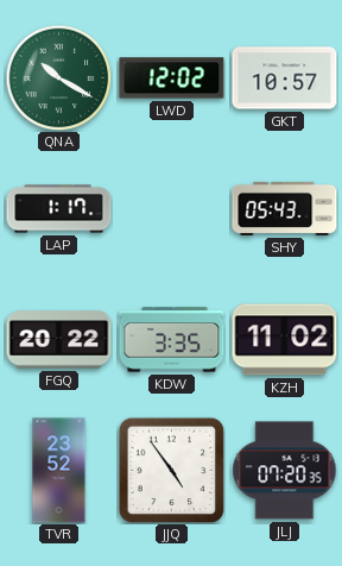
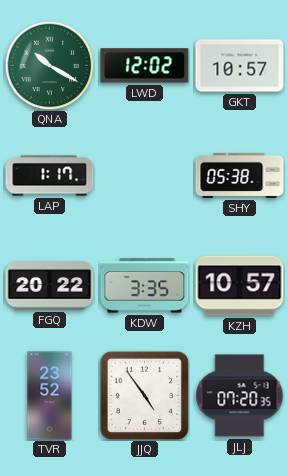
SHY: 05:43 -> 05:38
KZH: 11:02 -> 10:57
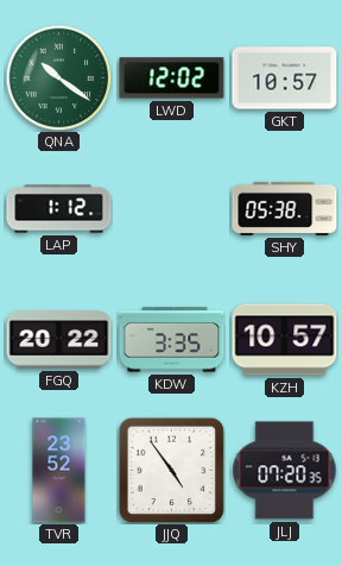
QNA: 10:20 -> 10:21
LAP: 1:17 -> 1:12
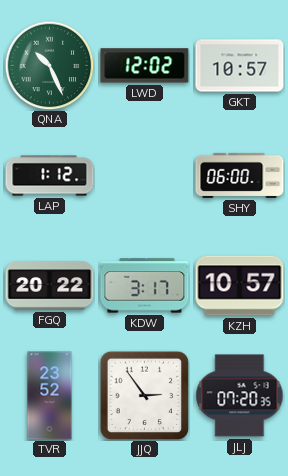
QNA: 10:21 -> 10:26
SHY: 05:38 -> 06:00
KDW: 3:35 -> 3:17
JJQ: 4:54 -> 2:54
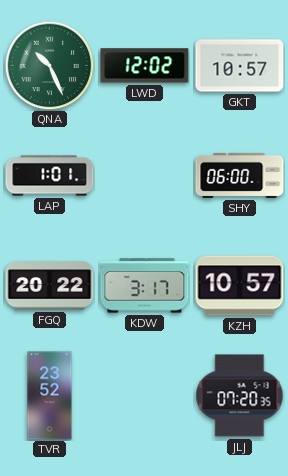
LAP: 1:12 -> 1:01
JJQ: 2:54 -> none
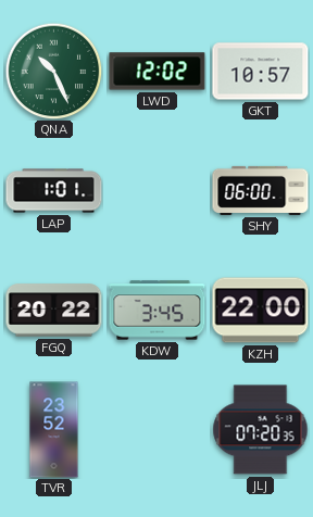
KDW: 3:17 -> 3:45
KZH: 10:57 -> 22:00
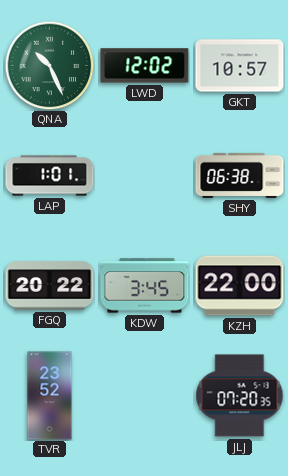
SHY: 06:00 -> 06:38
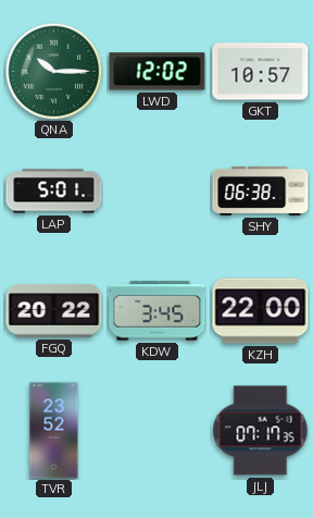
QNA: 10:26 -> 10:15
LAP: 1:01 -> 5:01
JLJ: 07:20 -> 07:17
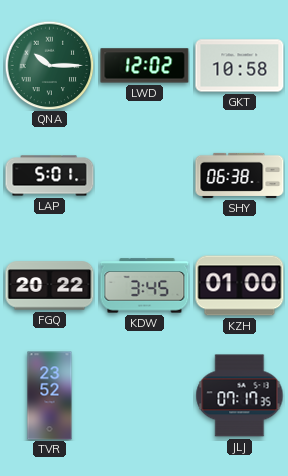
GKT: 10:57 -> 10:58
KZH: 22:00 -> 01:00
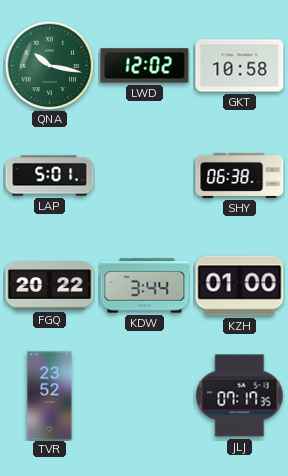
QNA: 10:15 -> 10:17
KDW: 3:45 -> 3:44
